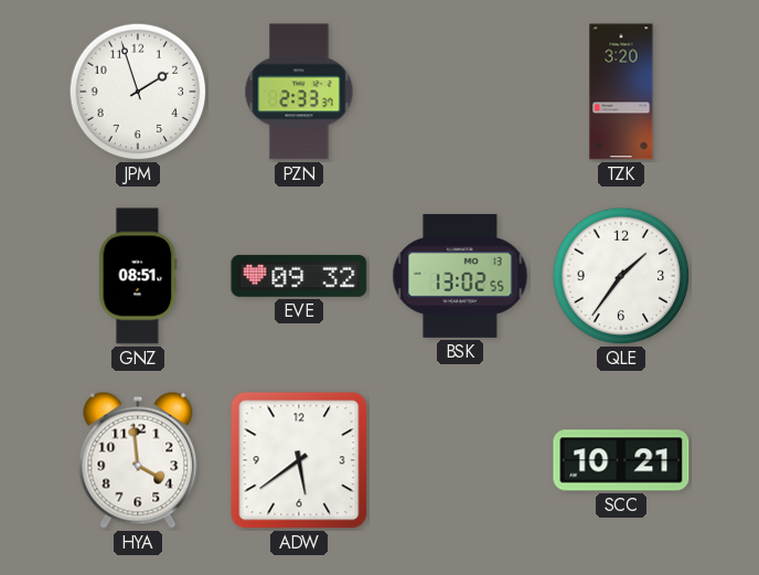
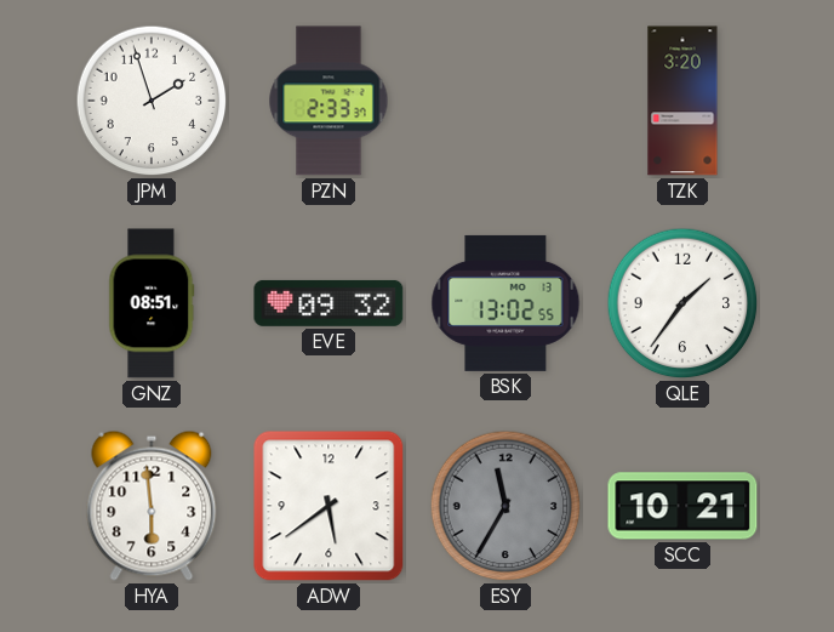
HYA: 3:59 -> 5:59
ESY: none -> 11:35
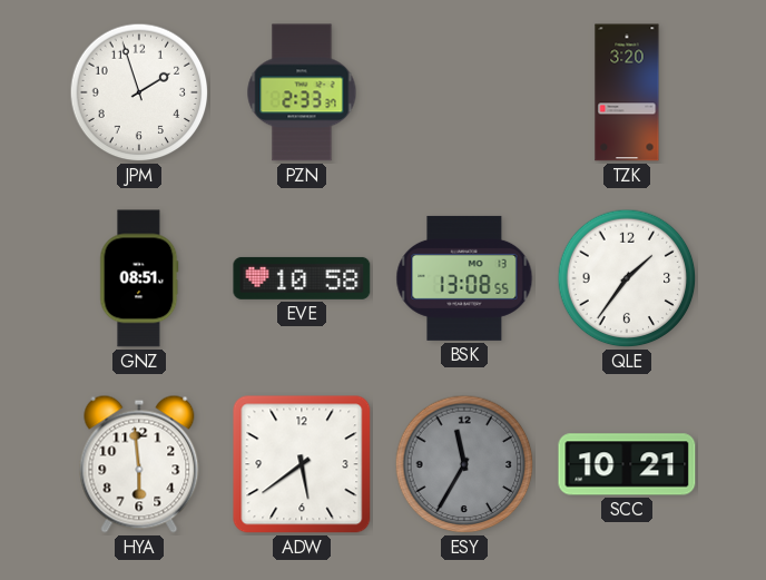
EVE: 09:32 -> 10:58
BSK: 13:02 -> 13:08
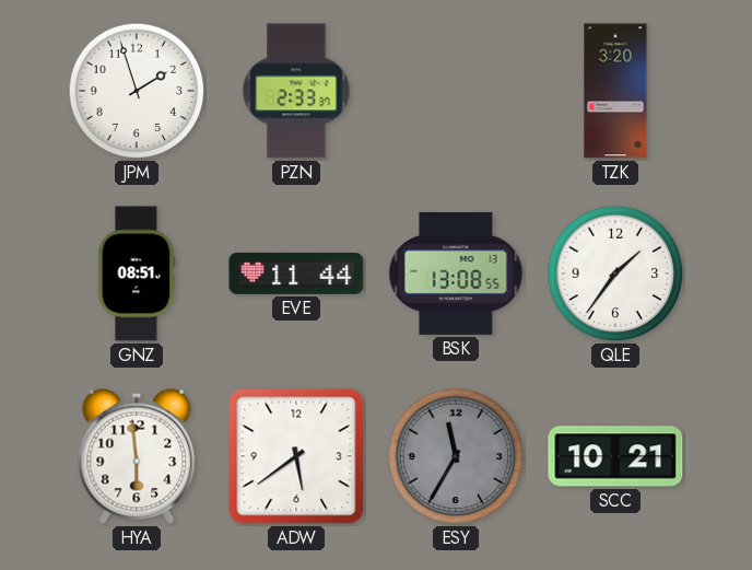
EVE: 10:58 -> 11:44
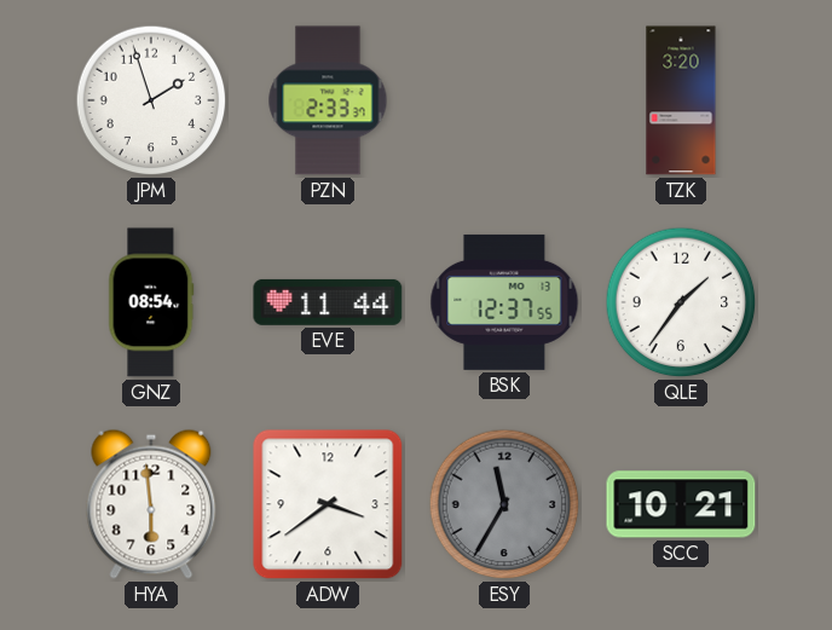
GNZ: 08:51 -> 08:54
BSK: 13:08 -> 12:37
ADW: 5:39 -> 3:39
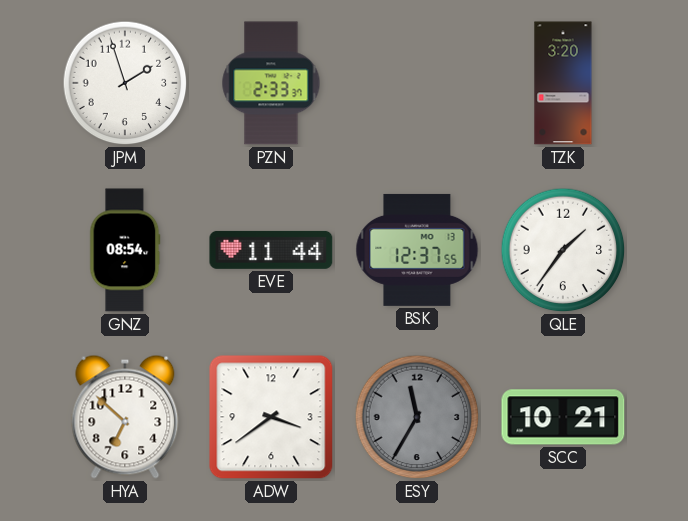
HYA: 5:59 -> 6:52
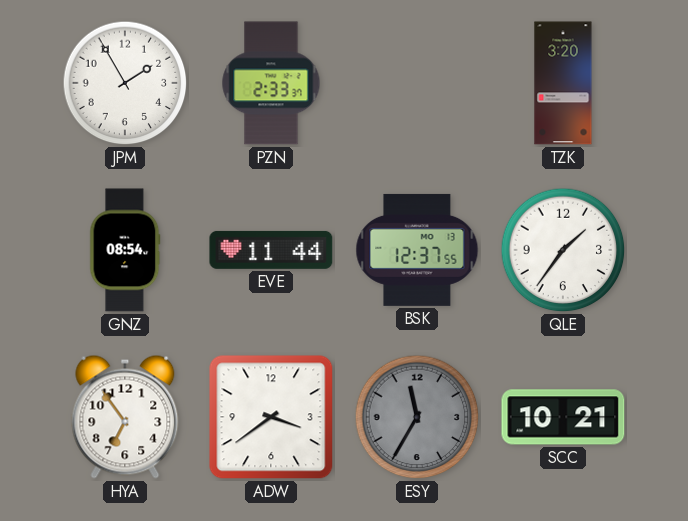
JPM: 1:57 -> 1:55
HYA: 6:52 -> 6:54
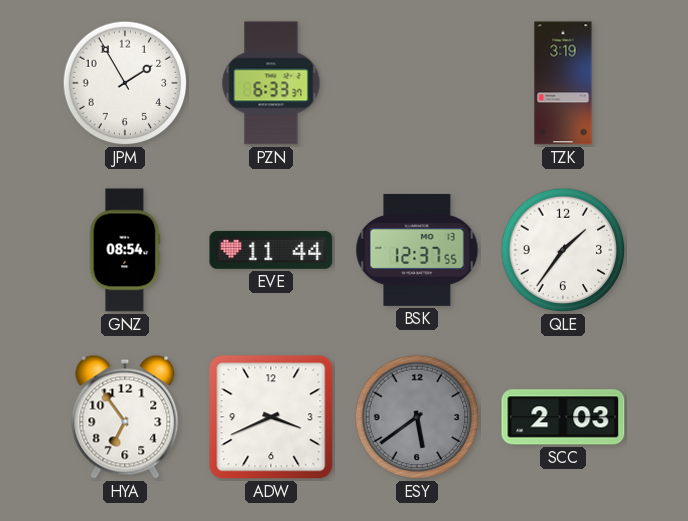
PZN: 2:33 -> 6:33
TZK: 3:20 -> 3:19
ADW: 3:39 -> 3:41
ESY: 11:35 -> 5:39
SCC: 10:21 -> 2:03
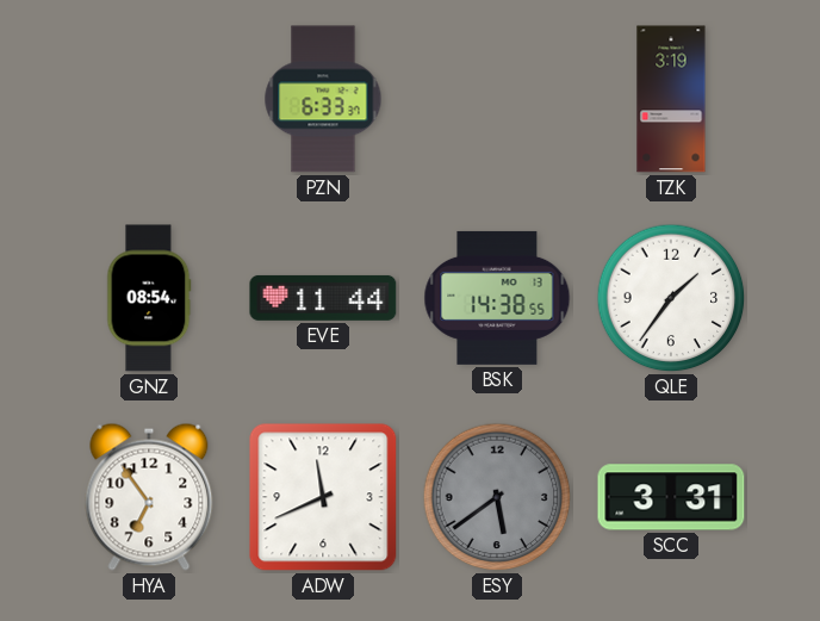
JPM: 1:55 -> none
BSK: 12:37 -> 14:38
ADW: 3:41 -> 11:41
SCC: 2:03 -> 3:31
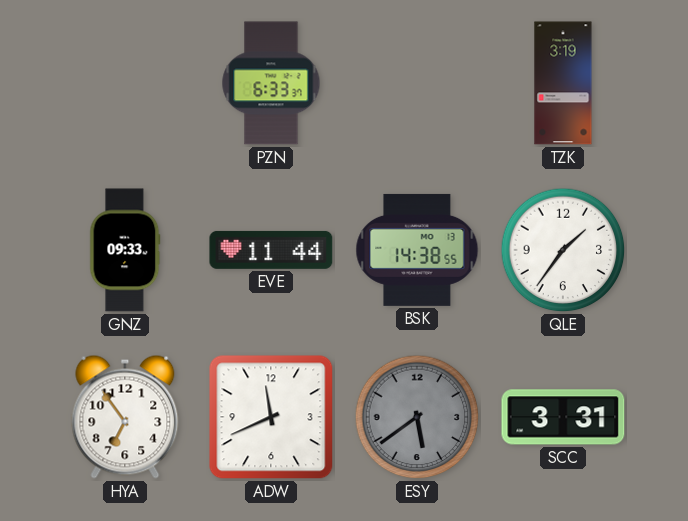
GNZ: 08:54 -> 09:33
